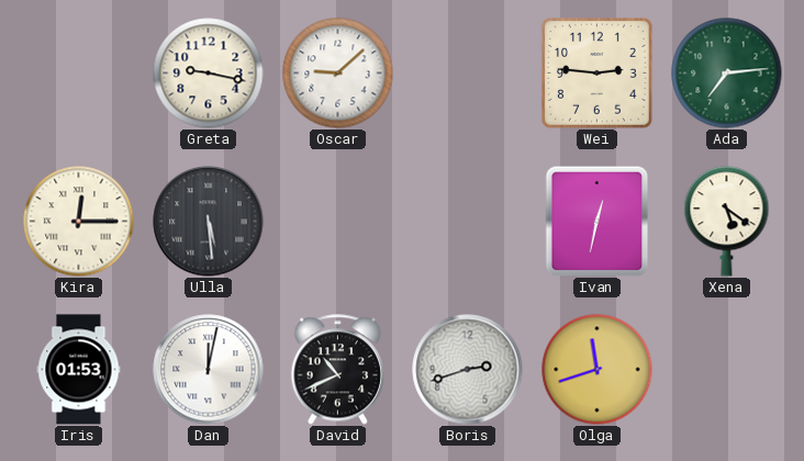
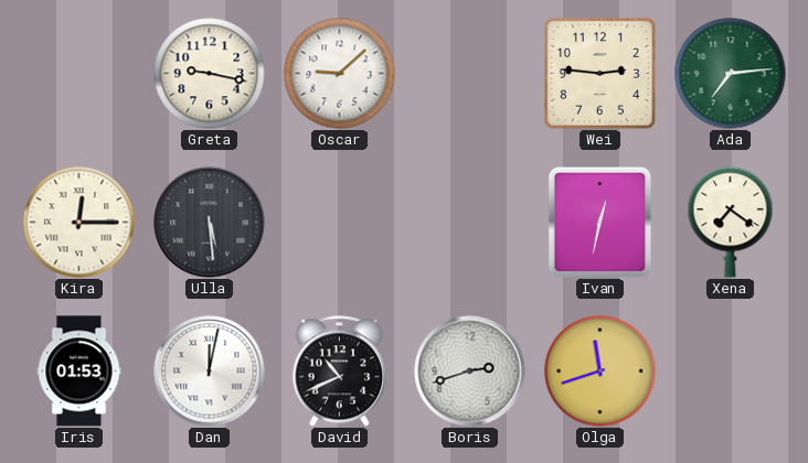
Xena: 5:21 -> 7:21
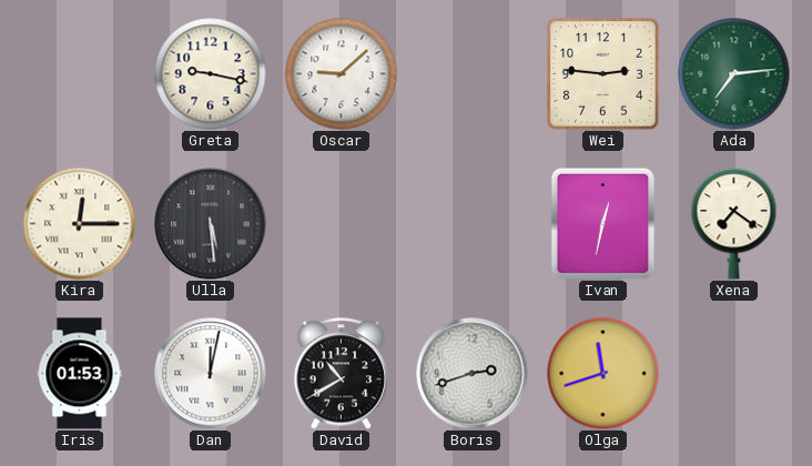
David: 10:41 -> 10:40
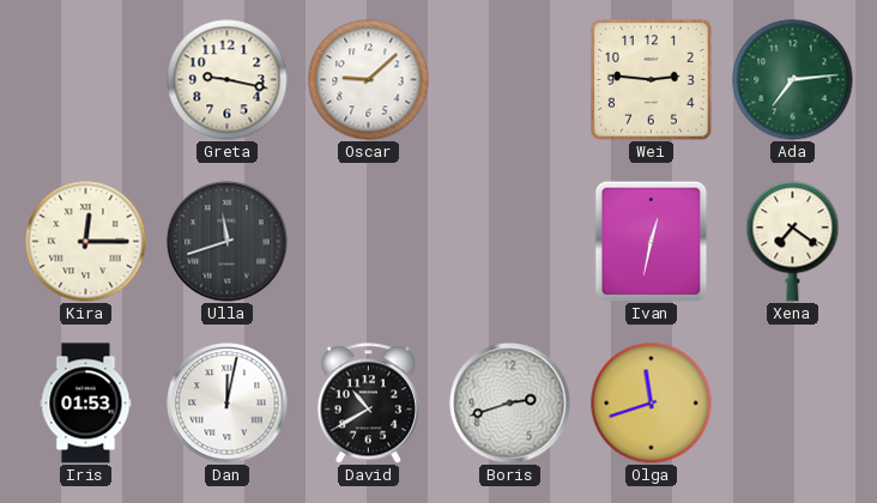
Ulla: 5:29 -> 11:42
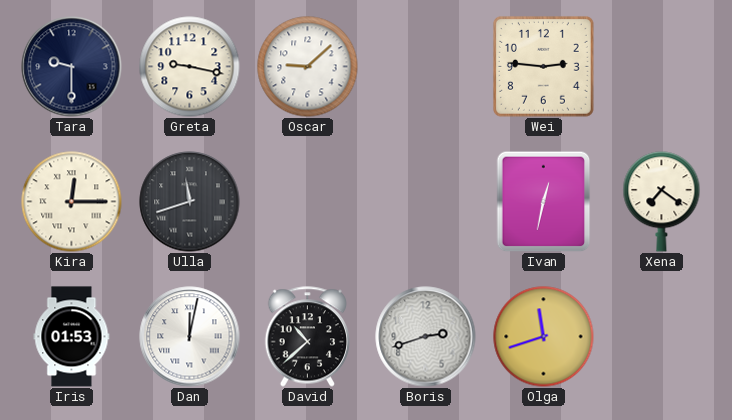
Tara: none -> 9:30
Ada: 7:14 -> none
David: 10:40 -> 10:38
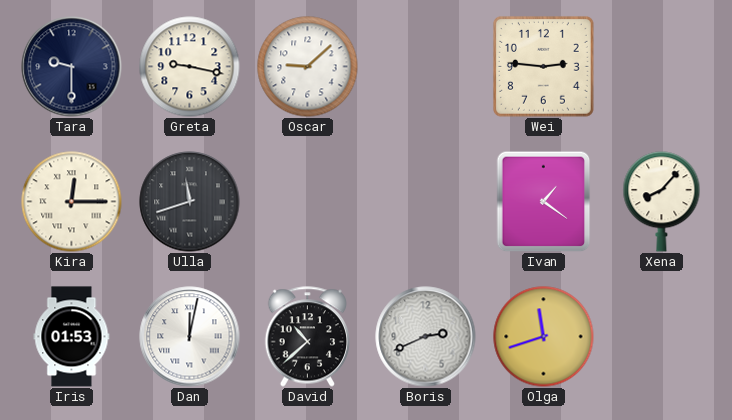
Ivan: 12:32 -> 1:21
Xena: 7:21 -> 8:07
Boris: 2:42 -> 2:41
